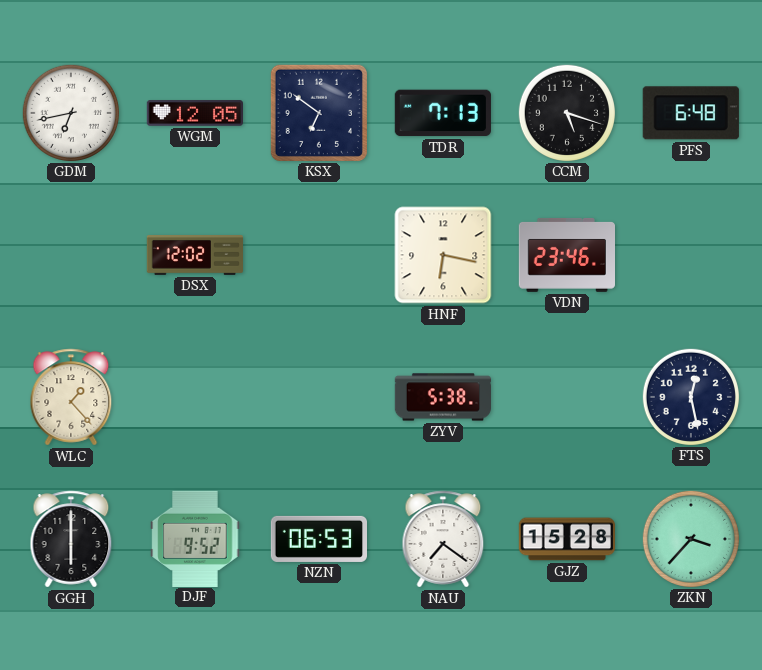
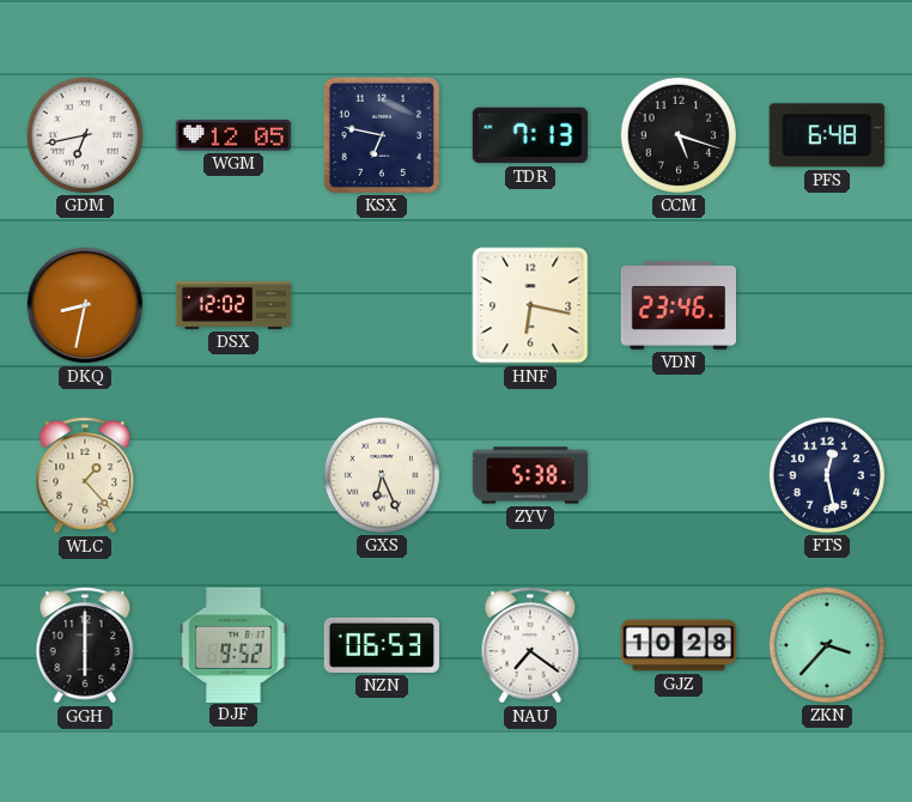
KSX: 6:51 -> 6:47
DKQ: none -> 8:32
GXS: none -> 6:26
GJZ: 15:28 -> 10:28
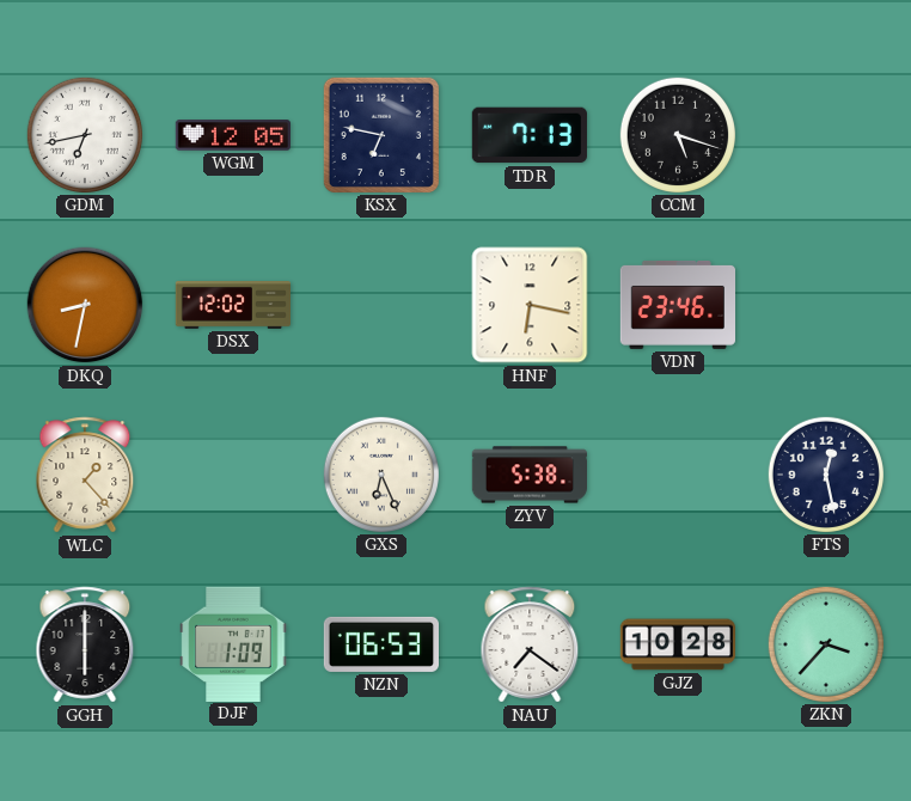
PFS: 6:48 -> none
DJF: 9:52 -> 1:09
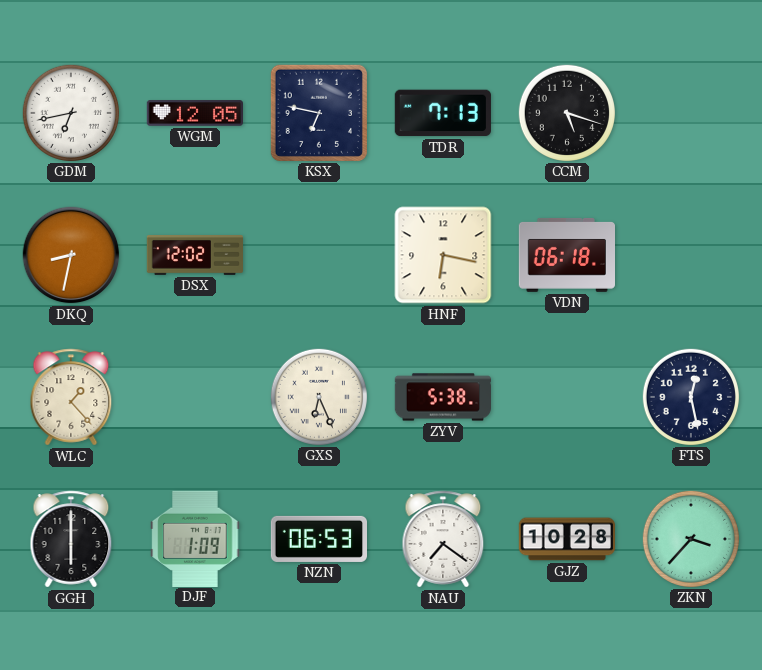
VDN: 23:46 -> 06:18
